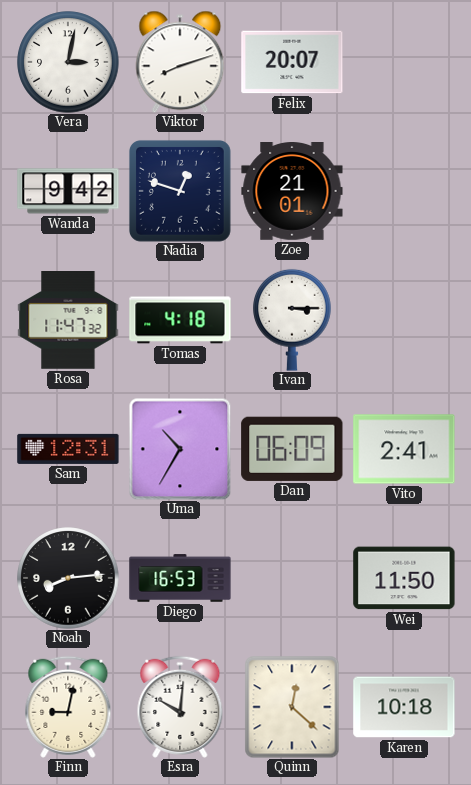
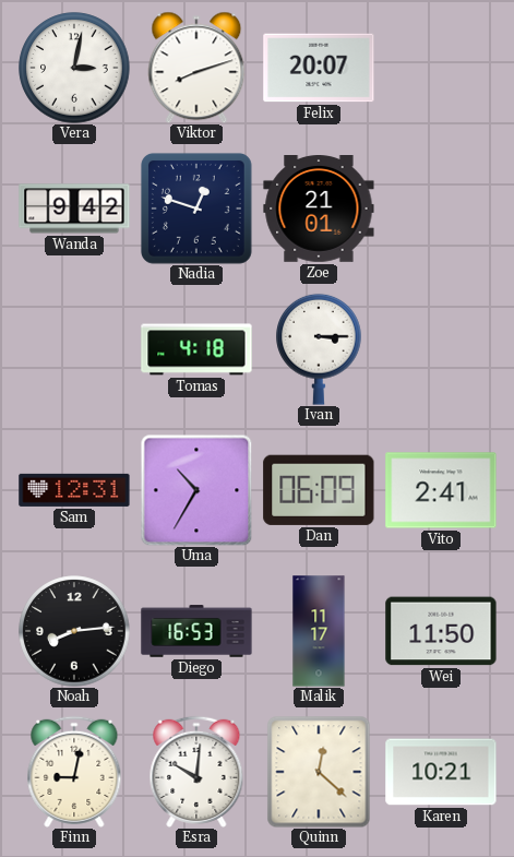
Rosa: 11:47 -> none
Malik: none -> 11:17
Karen: 10:18 -> 10:21
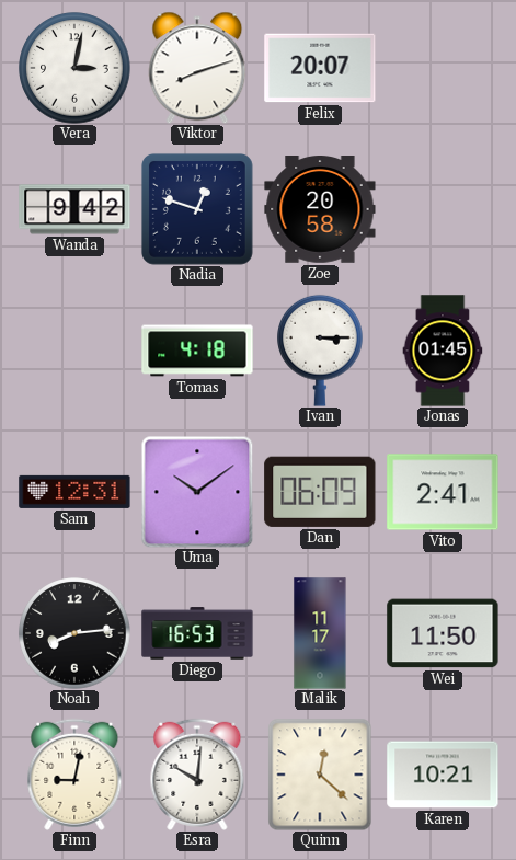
Zoe: 21:01 -> 20:58
Jonas: none -> 01:45
Uma: 10:35 -> 10:09
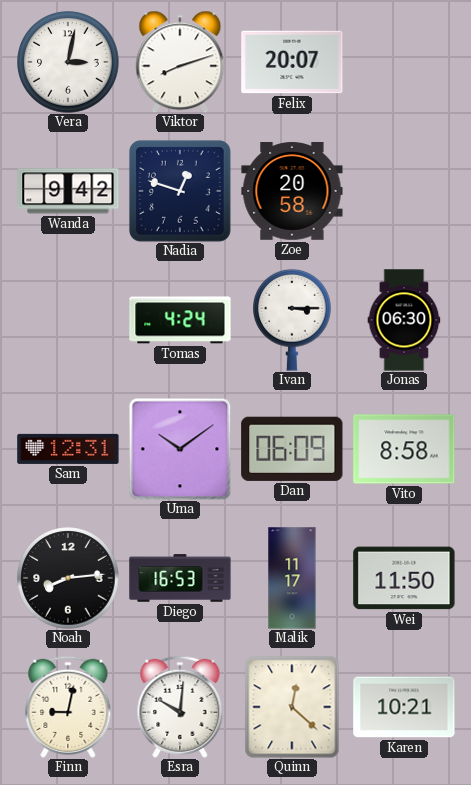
Tomas: 4:18 -> 4:24
Jonas: 01:45 -> 06:30
Vito: 2:41 -> 8:58
